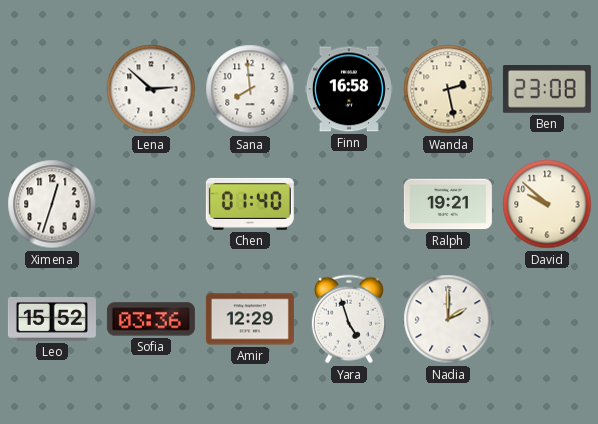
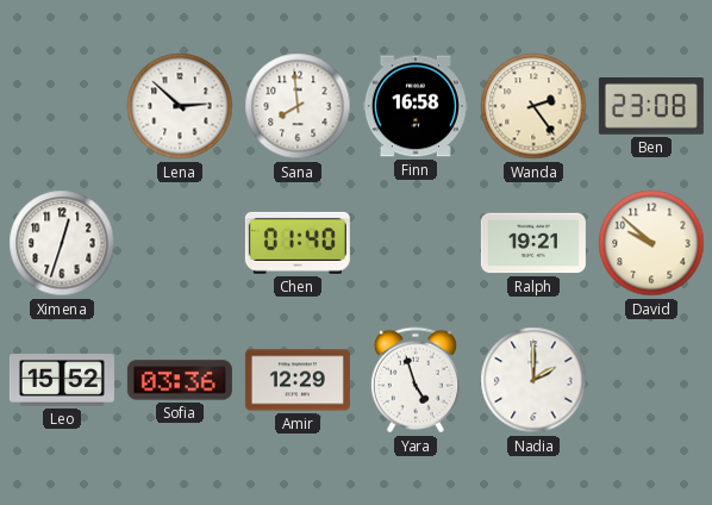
Wanda: 2:28 -> 2:24
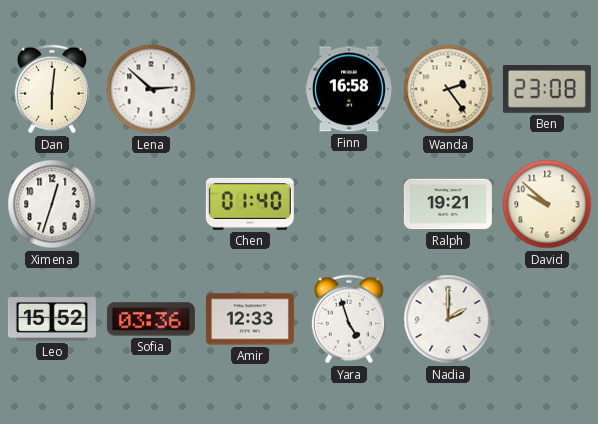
Dan: none -> 6:01
Sana: 7:59 -> none
Amir: 12:29 -> 12:33
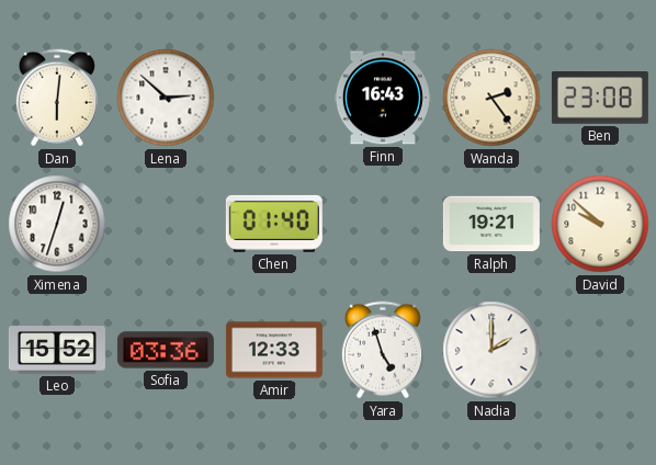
Finn: 16:58 -> 16:43
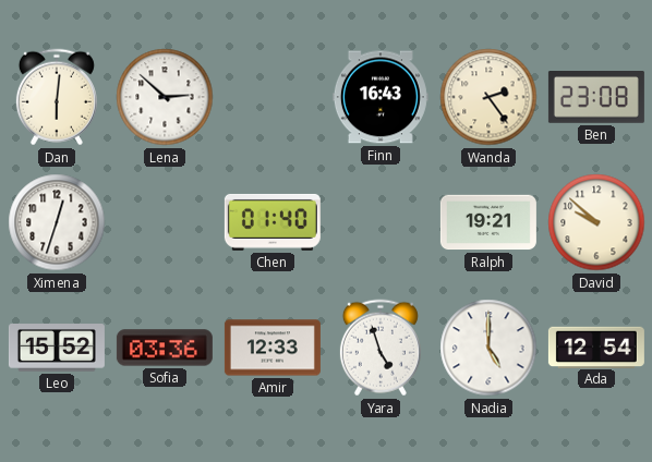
Nadia: 2:00 -> 5:00
Ada: none -> 12:54
